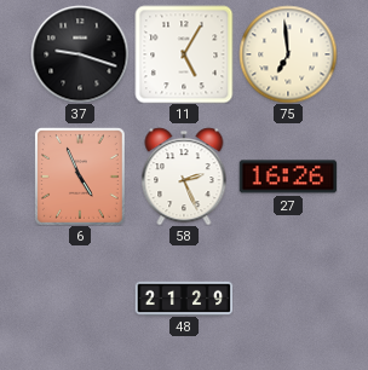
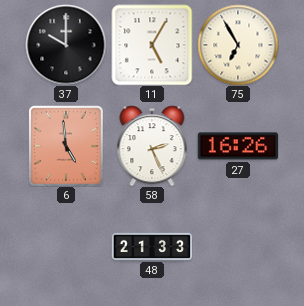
37: 9:18 -> 10:00
75: 6:59 -> 6:55
6: 4:56 -> 4:59
48: 21:29 -> 21:33
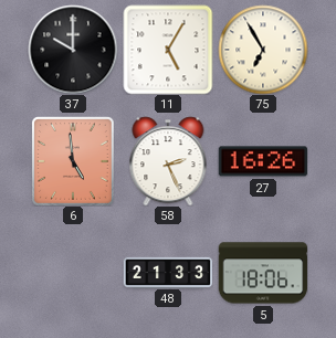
5: none -> 18:06
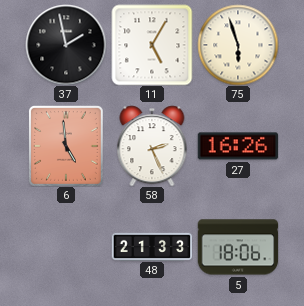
37: 10:00 -> 1:58
75: 6:55 -> 5:57
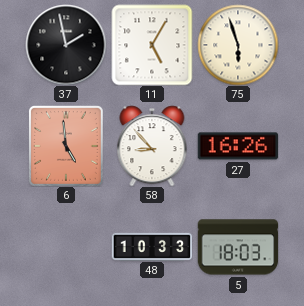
58: 2:26 -> 8:53
48: 21:33 -> 10:33
5: 18:06 -> 18:03
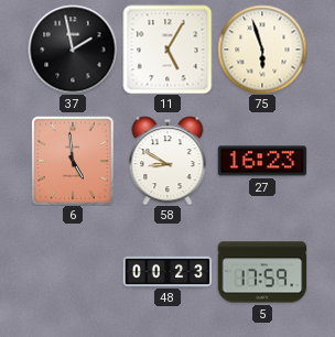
58: 8:53 -> 8:50
27: 16:26 -> 16:23
48: 10:33 -> 00:23
5: 18:03 -> 17:59
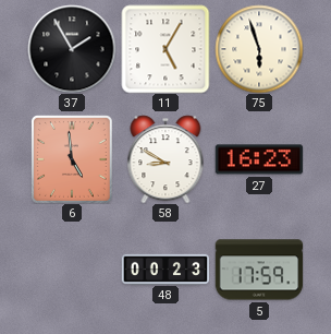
37: 1:58 -> 1:55
